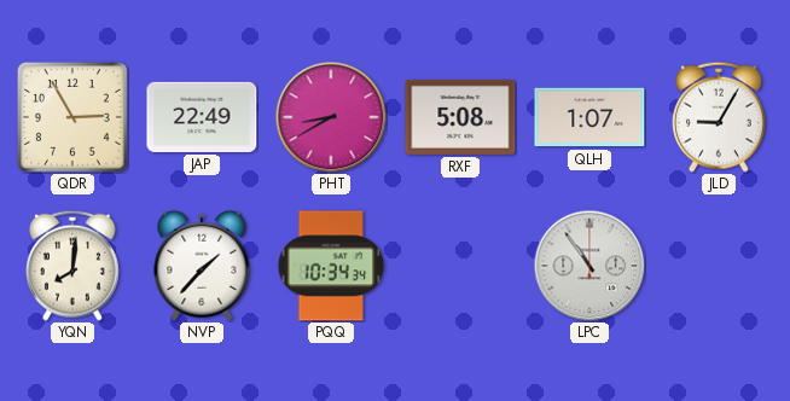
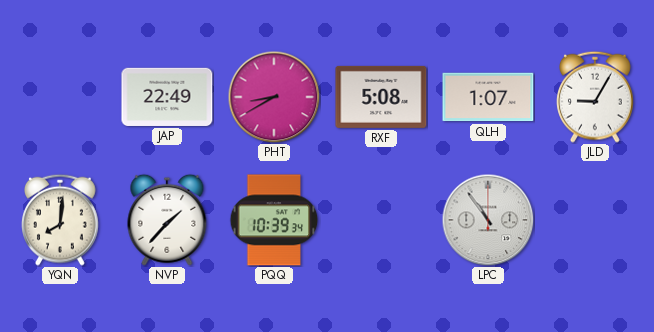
QDR: 2:55 -> none
PQQ: 10:34 -> 10:39
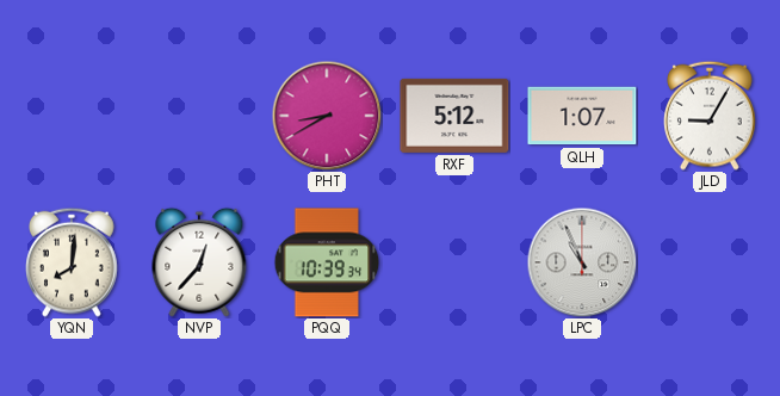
JAP: 22:49 -> none
RXF: 5:08 -> 5:12
NVP: 1:37 -> 12:37
LPC: 10:54 -> 10:56
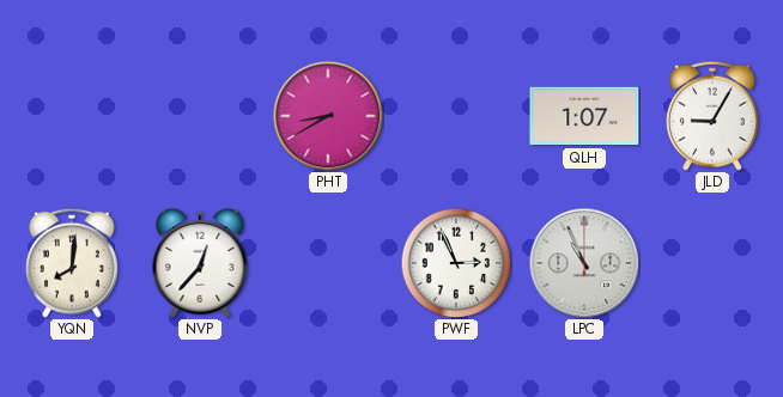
RXF: 5:12 -> none
PQQ: 10:39 -> none
PWF: none -> 2:56
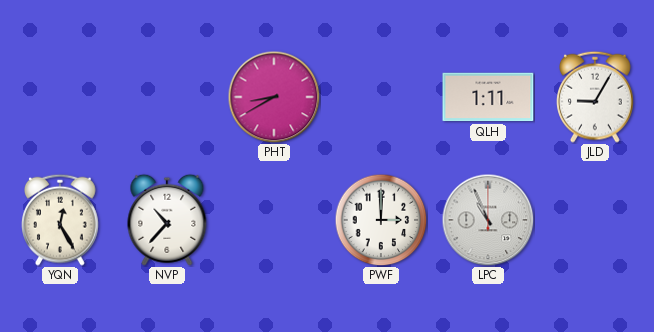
QLH: 1:07 -> 1:11
YQN: 8:01 -> 12:25
NVP: 12:37 -> 10:37
PWF: 2:56 -> 3:00
